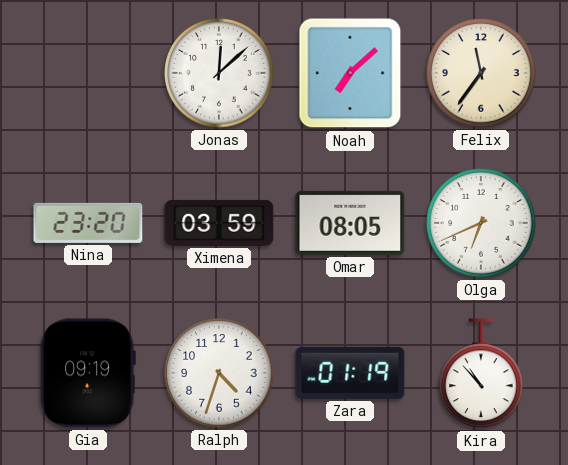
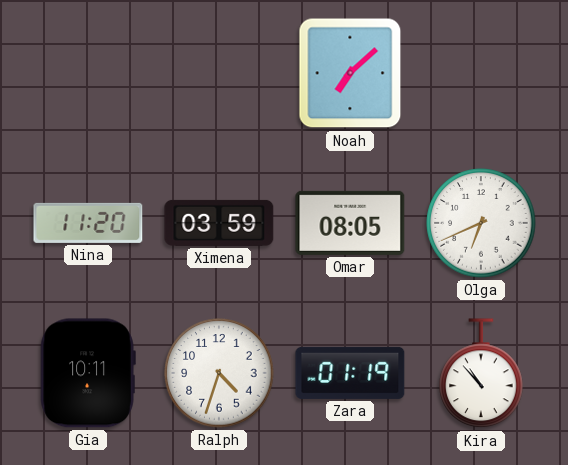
Jonas: 12:08 -> none
Felix: 11:36 -> none
Nina: 23:20 -> 11:20
Gia: 09:19 -> 10:11
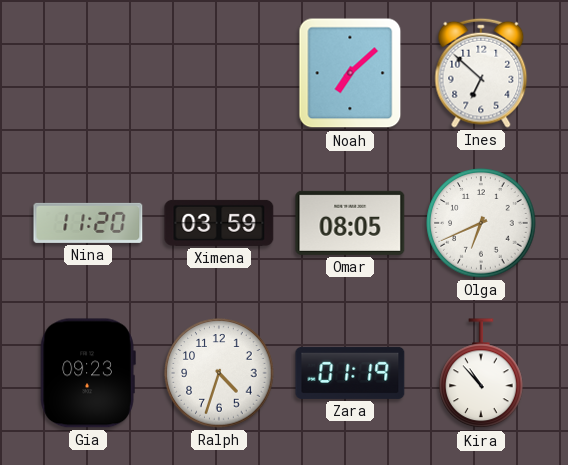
Ines: none -> 6:52
Gia: 10:11 -> 09:23
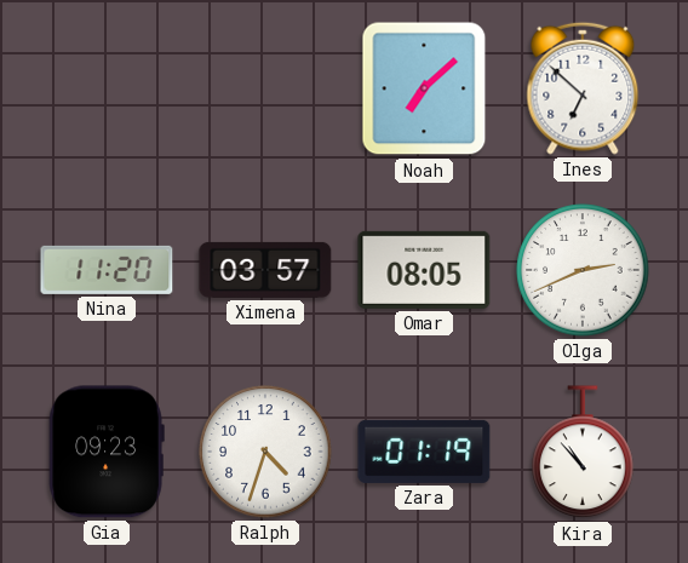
Ximena: 03:59 -> 03:57
Olga: 6:41 -> 2:41
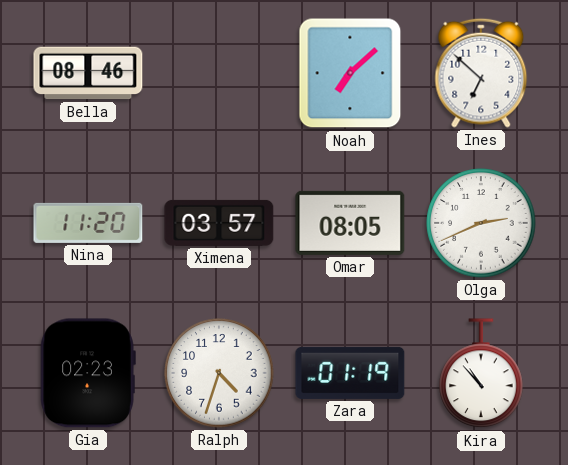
Bella: none -> 08:46
Gia: 09:23 -> 02:23
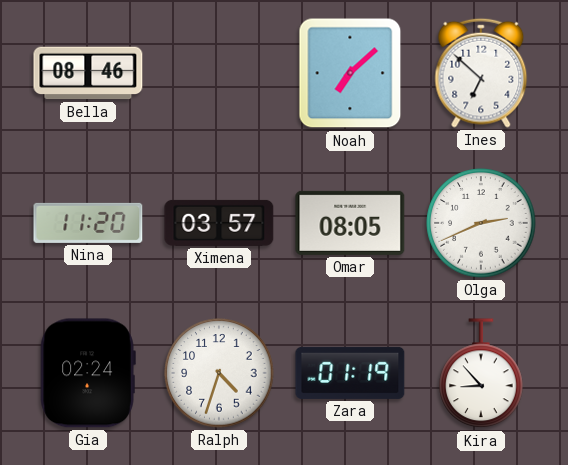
Gia: 02:23 -> 02:24
Kira: 10:53 -> 8:53
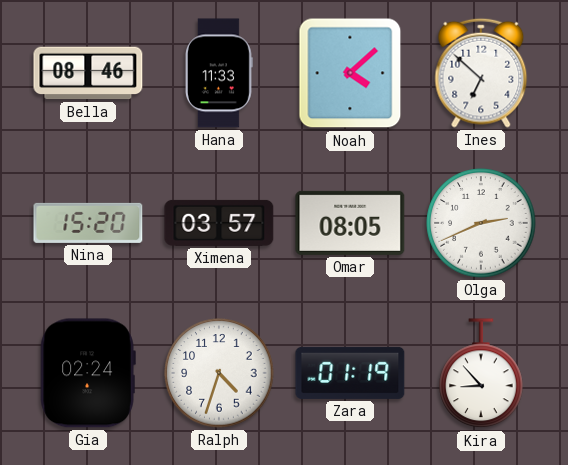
Hana: none -> 11:33
Noah: 7:08 -> 4:08
Nina: 11:20 -> 15:20
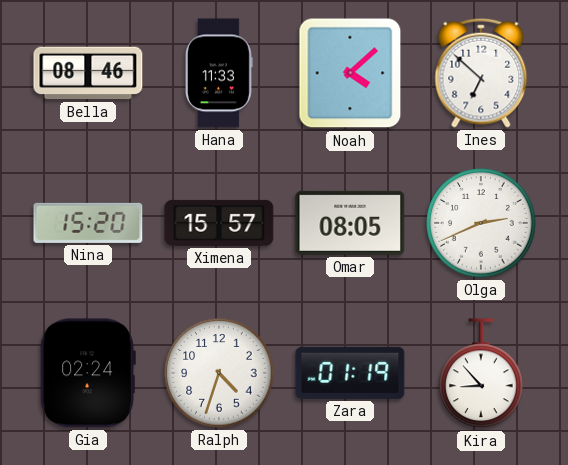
Ximena: 03:57 -> 15:57
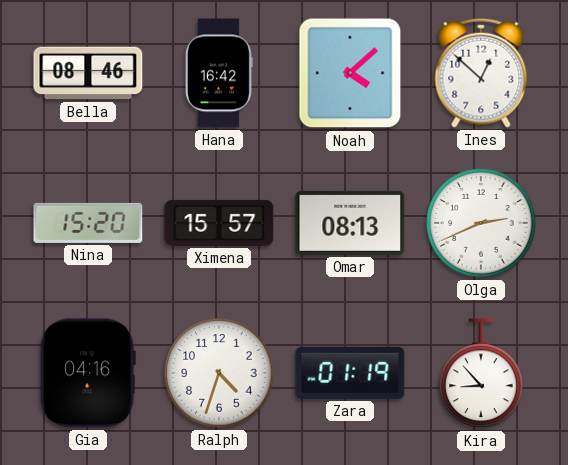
Hana: 11:33 -> 16:42
Ines: 6:52 -> 12:52
Omar: 08:05 -> 08:13
Gia: 02:24 -> 04:16
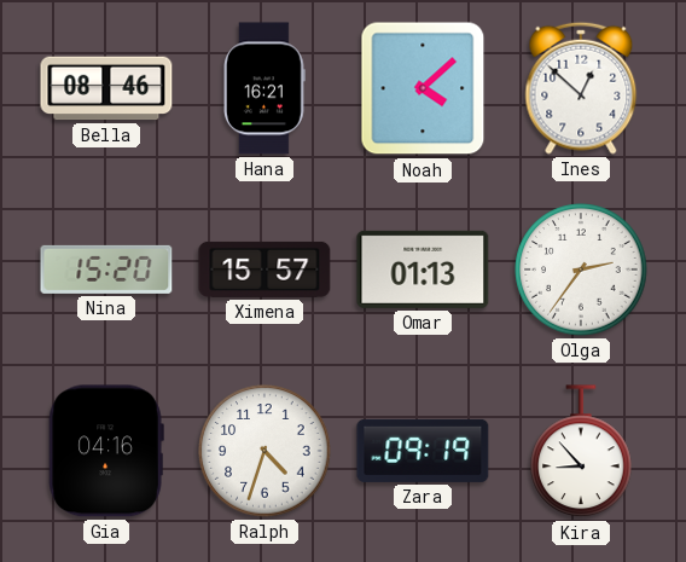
Hana: 16:42 -> 16:21
Omar: 08:13 -> 01:13
Olga: 2:41 -> 2:36
Zara: 01:19 -> 09:19
